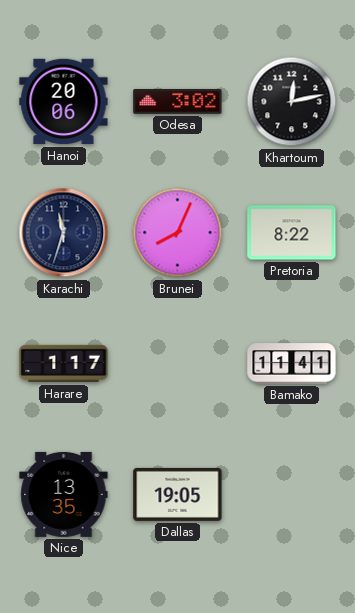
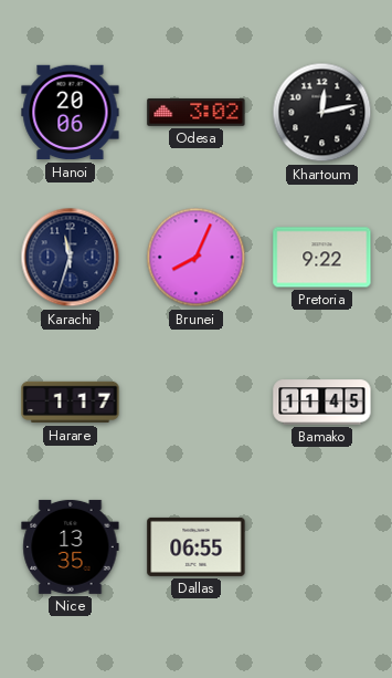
Pretoria: 8:22 -> 9:22
Bamako: 11:41 -> 11:45
Dallas: 19:05 -> 06:55
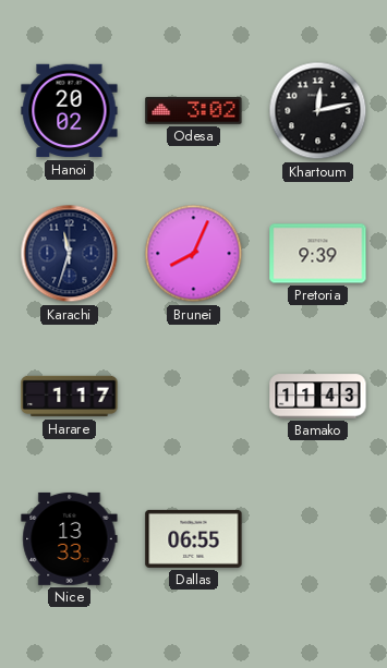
Hanoi: 20:06 -> 20:02
Pretoria: 9:22 -> 9:39
Bamako: 11:45 -> 11:43
Nice: 13:35 -> 13:33
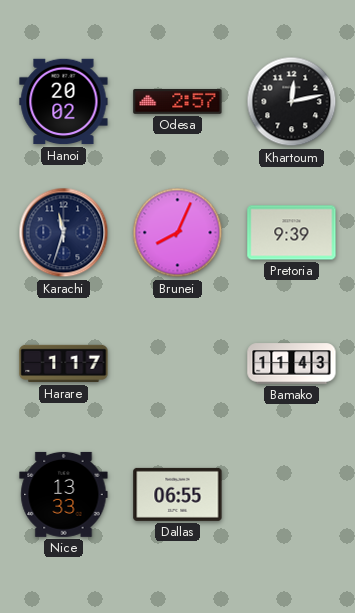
Odesa: 3:02 -> 2:57
